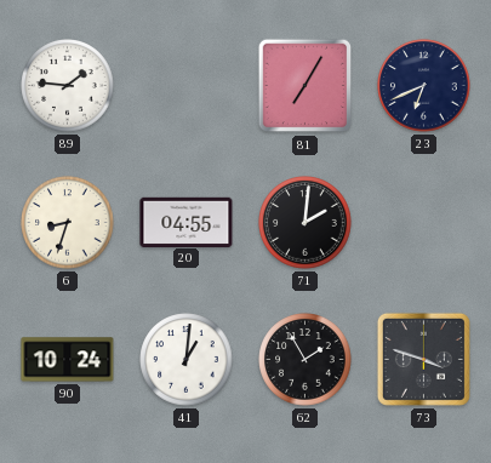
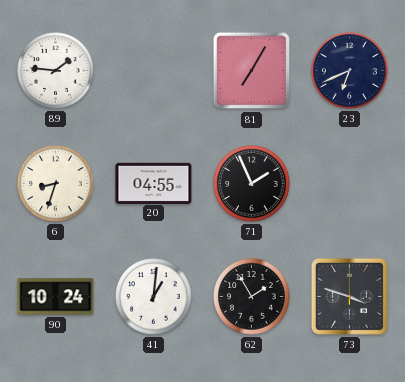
71: 2:01 -> 1:56
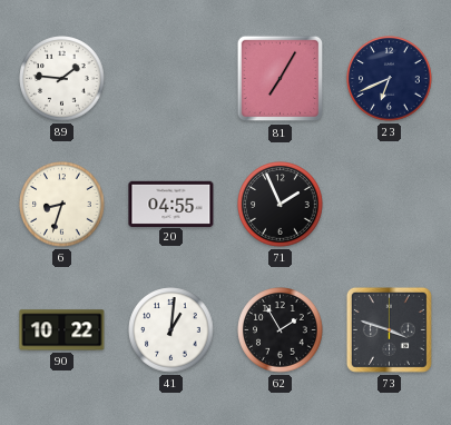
90: 10:24 -> 10:22
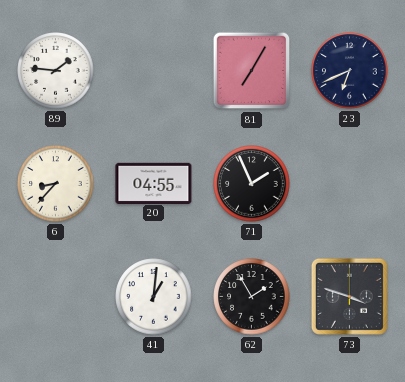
6: 8:33 -> 8:37
90: 10:22 -> none
